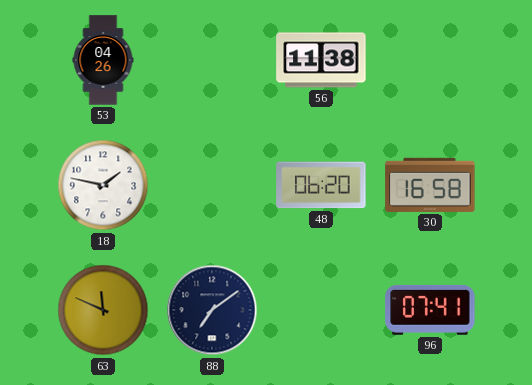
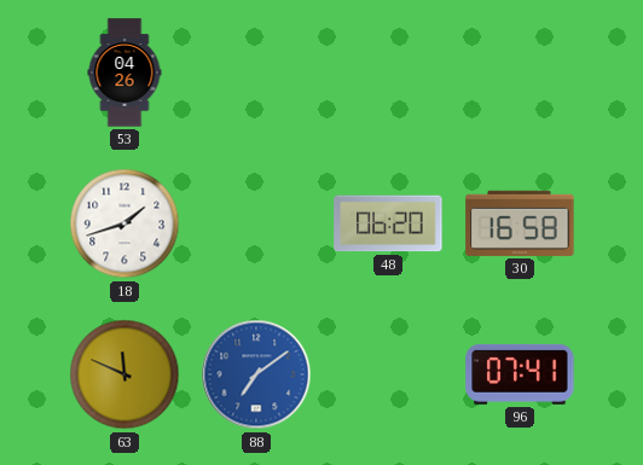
56: 11:38 -> none
18: 1:47 -> 1:42
88 dial: navy -> blue
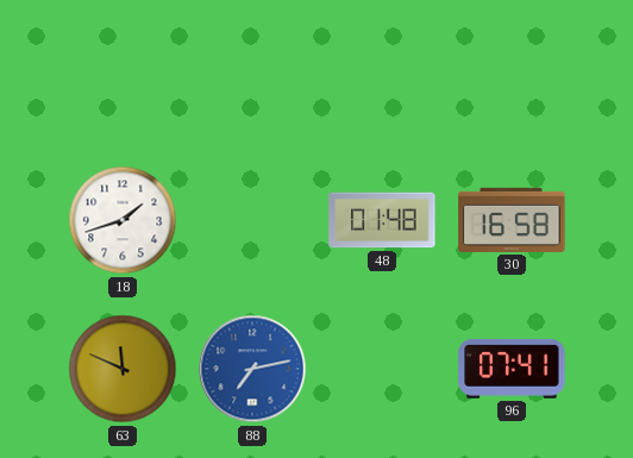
53: 04:26 -> none
48: 06:20 -> 01:48
88: 7:09 -> 7:13
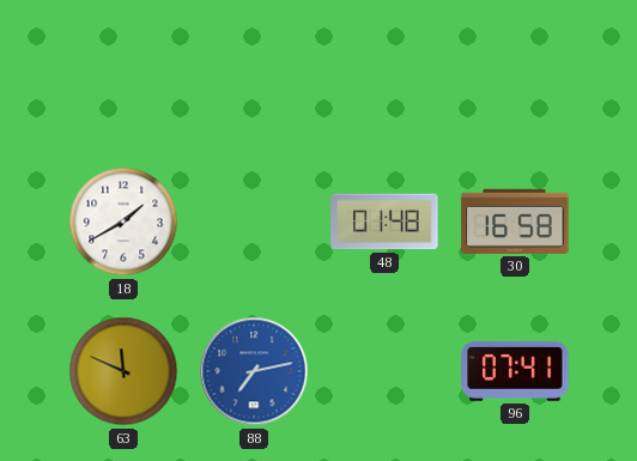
18: 1:42 -> 1:40
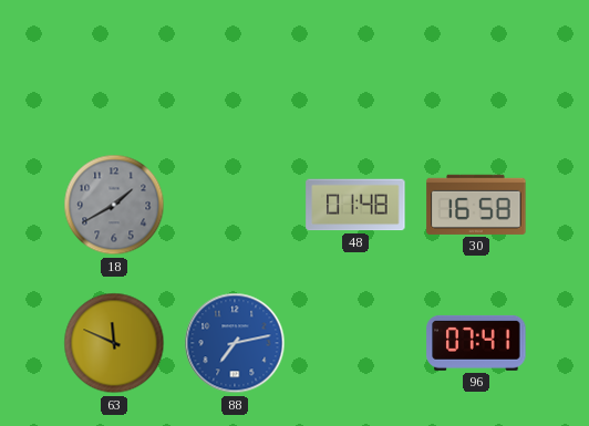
18 dial: white -> grey
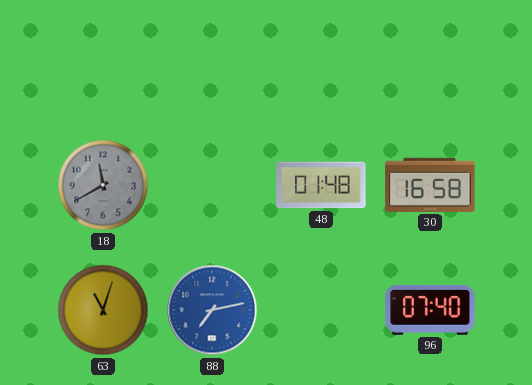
18: 1:40 -> 11:40
63: 11:49 -> 11:03
96: 07:41 -> 07:40
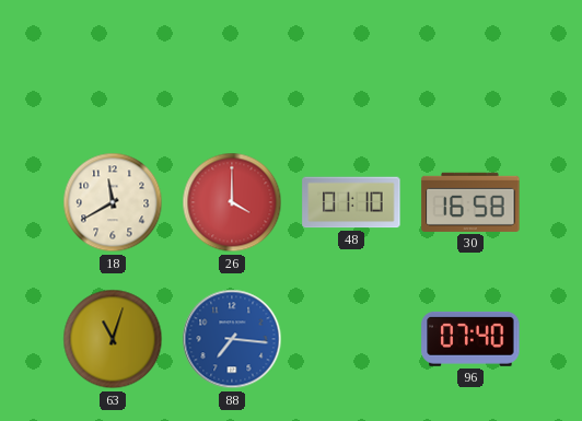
18 dial: grey -> cream
26: none -> 4:00
48: 01:48 -> 01:10
88: 7:13 -> 7:16
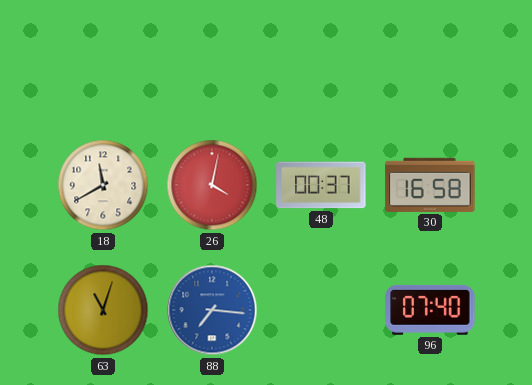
26: 4:00 -> 4:02
48: 01:10 -> 00:37
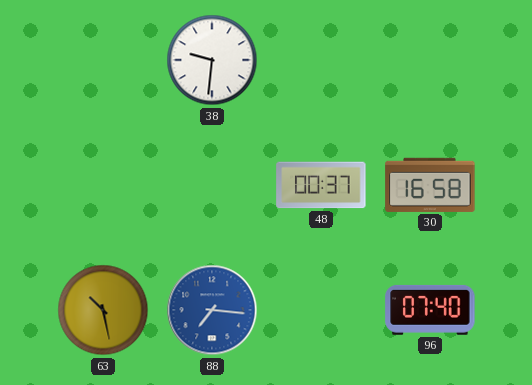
38: none -> 9:31
18: 11:40 -> none
26: 4:02 -> none
63: 11:03 -> 10:28
